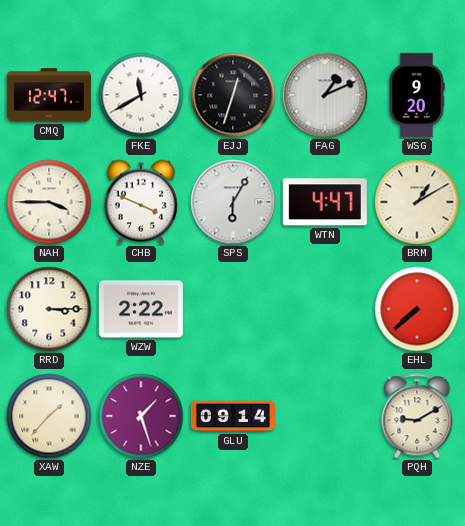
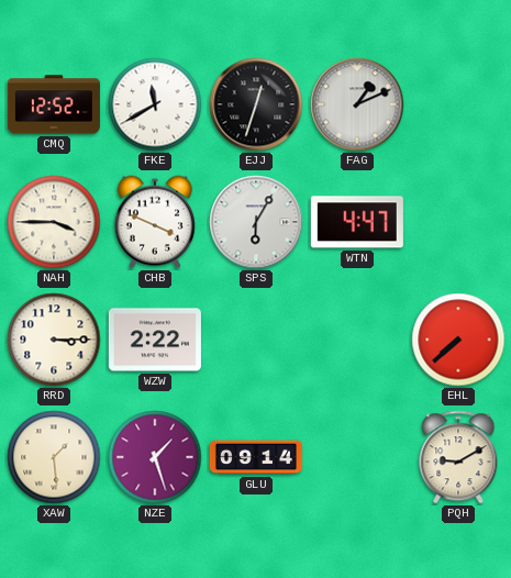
CMQ: 12:47 -> 12:52
WSG: 9:20 -> none
BRM: 1:10 -> none
XAW: 1:37 -> 1:29
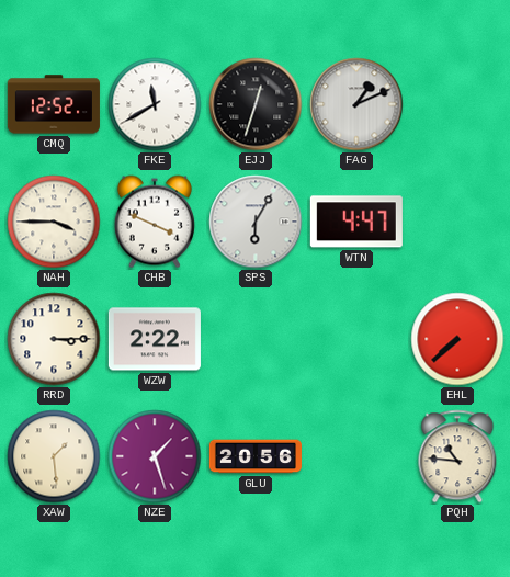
GLU: 09:14 -> 20:56
PQH: 9:10 -> 10:46
